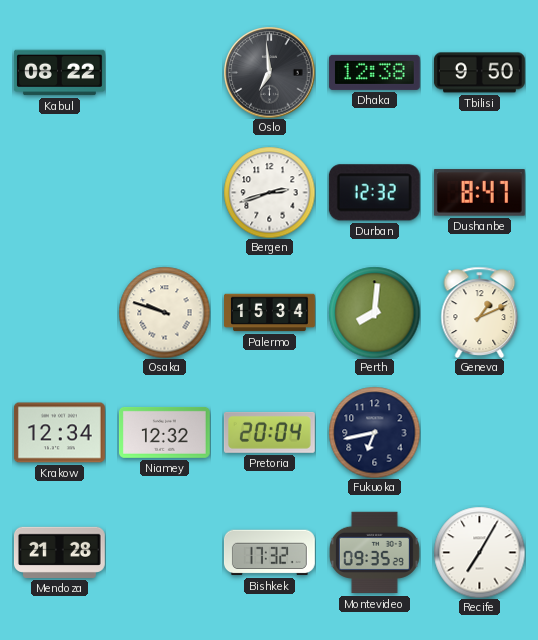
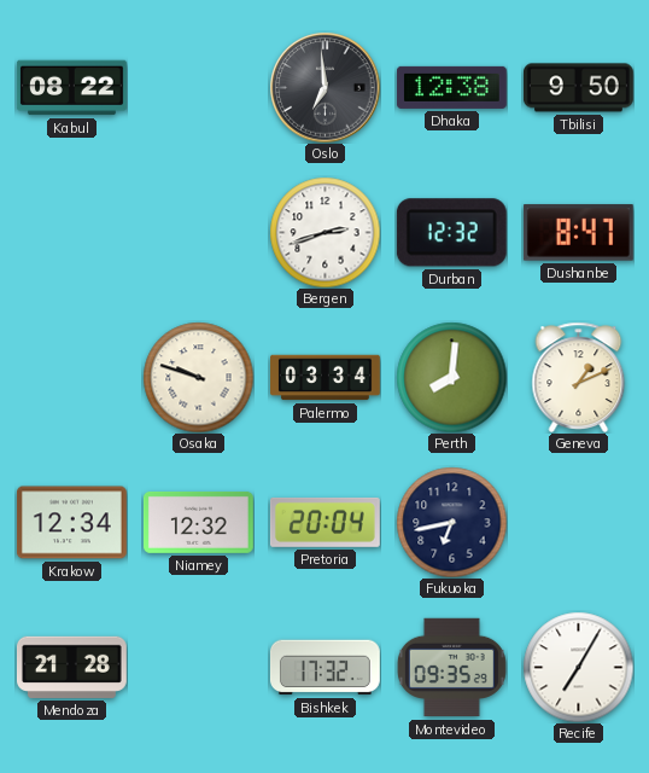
Palermo: 15:34 -> 03:34
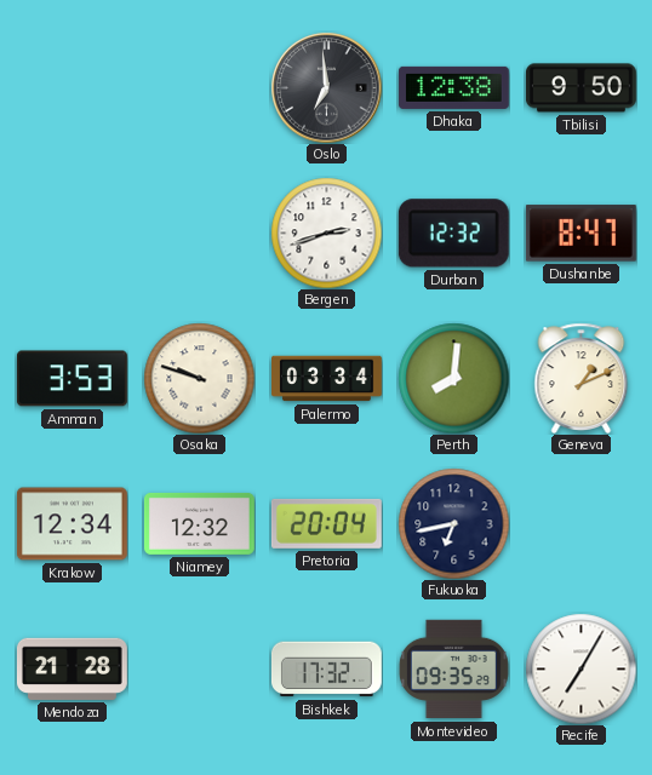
Kabul: 08:22 -> none
Amman: none -> 3:53
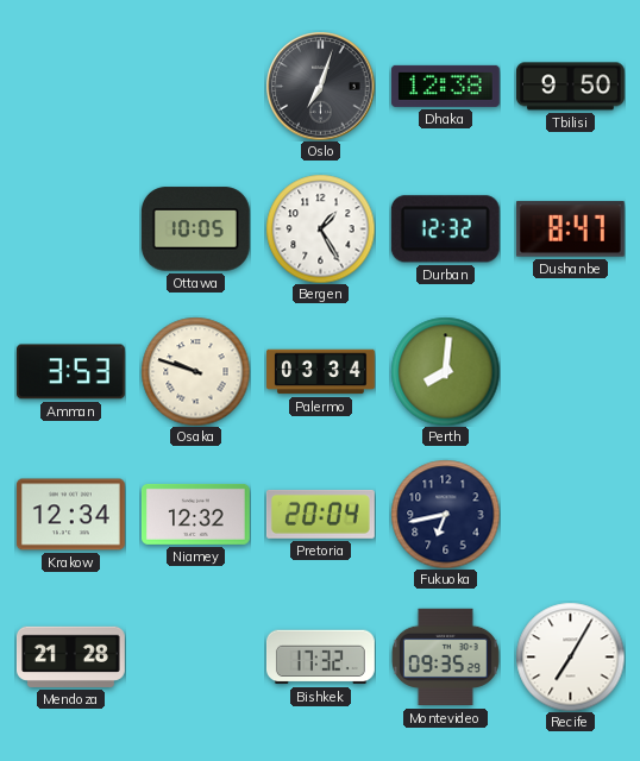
Oslo: 6:59 -> 7:03
Ottawa: none -> 10:05
Bergen: 2:42 -> 1:25
Geneva: 1:11 -> none
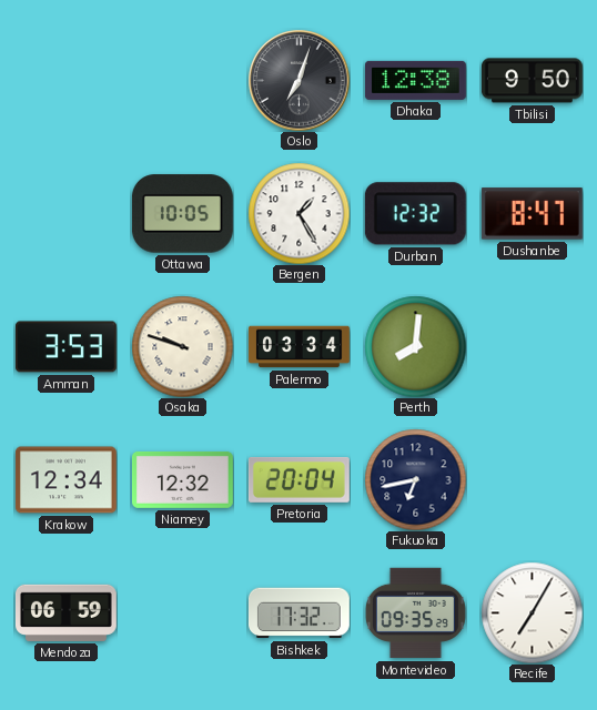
Mendoza: 21:28 -> 06:59
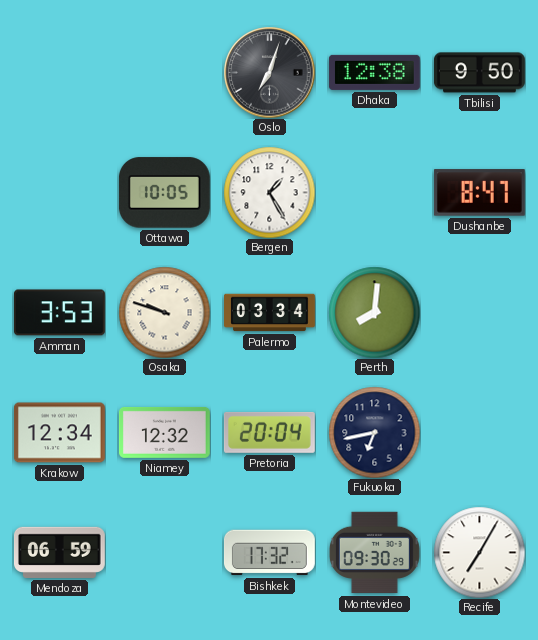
Durban: 12:32 -> none
Montevideo: 09:35 -> 09:30
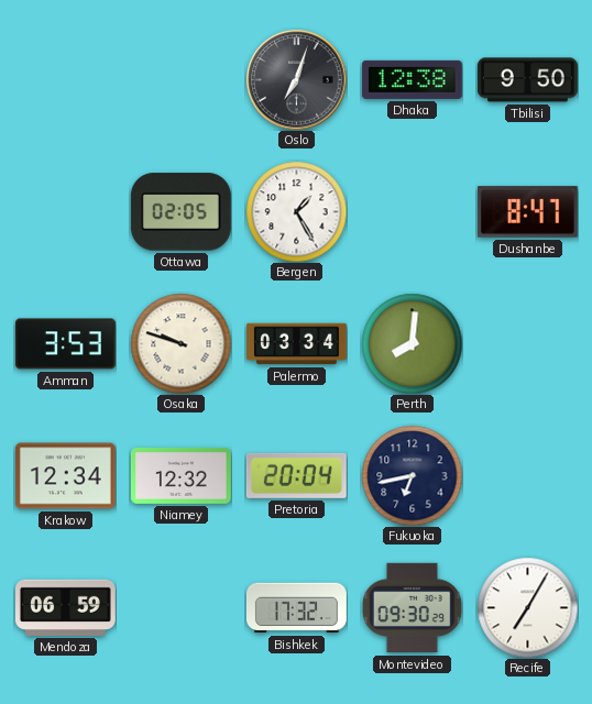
Ottawa: 10:05 -> 02:05
